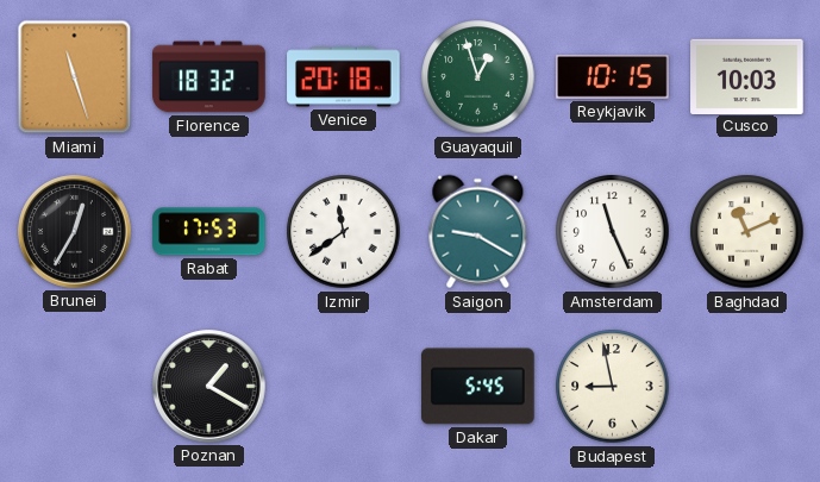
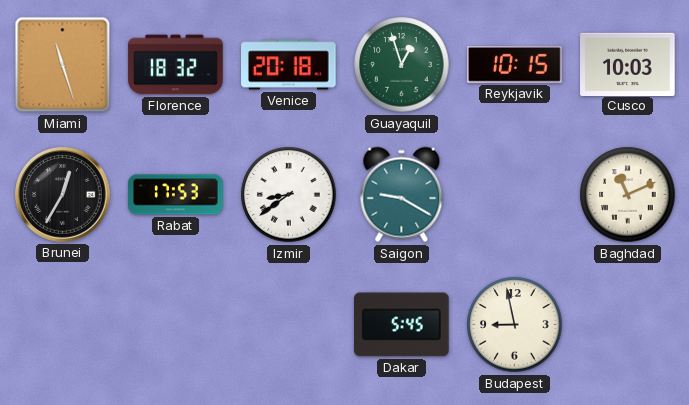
Izmir: 11:39 -> 8:39
Amsterdam: 11:26 -> none
Poznan: 1:20 -> none
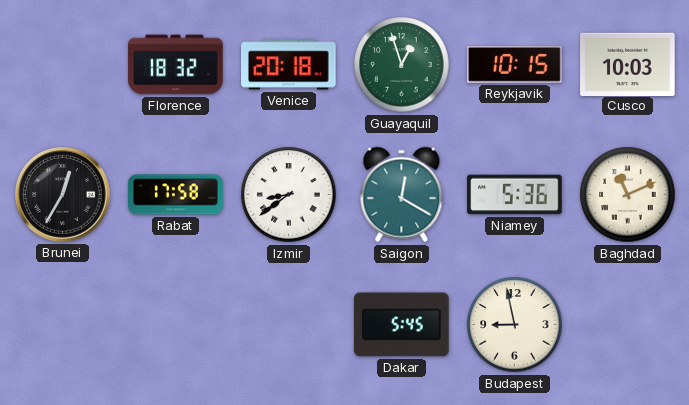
Miami: 11:27 -> none
Rabat: 17:53 -> 17:58
Saigon: 9:20 -> 12:20
Niamey: none -> 5:36
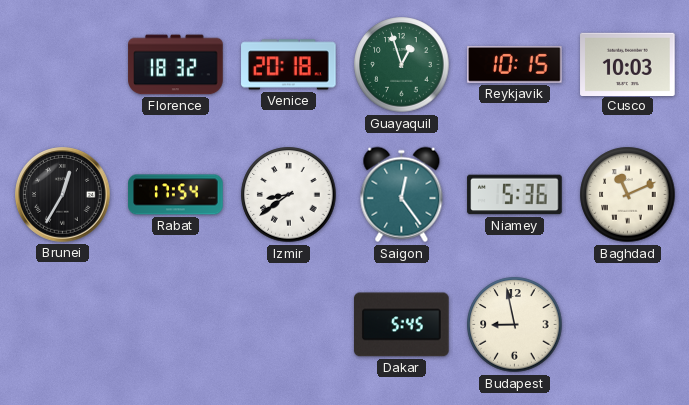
Rabat: 17:58 -> 17:54
Saigon: 12:20 -> 12:24
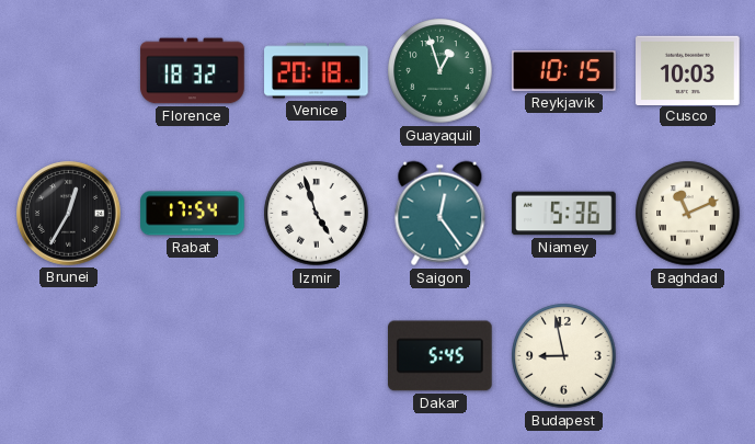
Izmir: 8:39 -> 4:57
